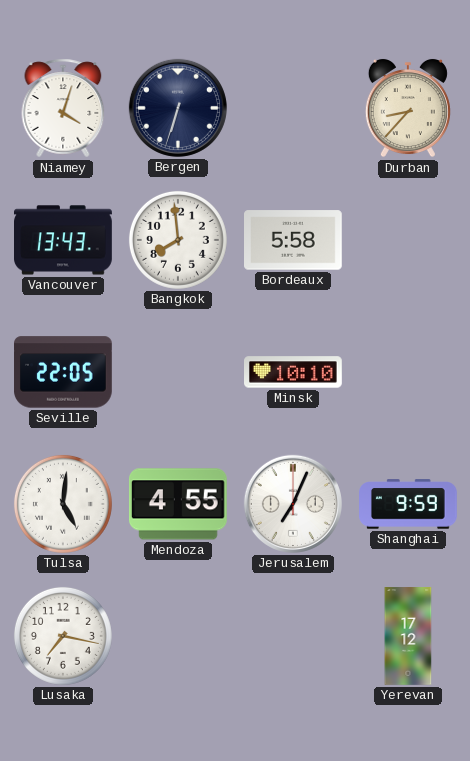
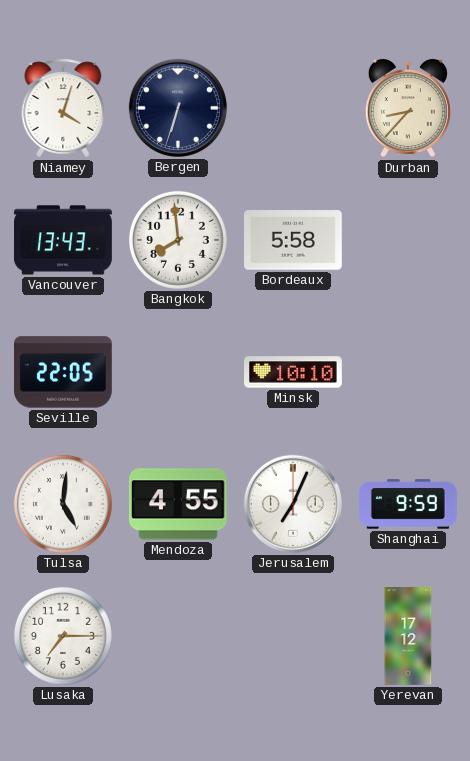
Lusaka: 7:17 -> 7:15
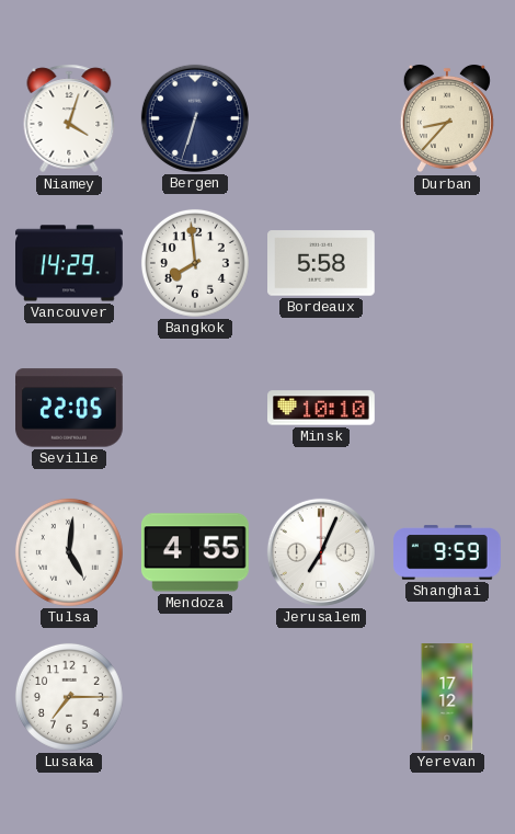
Vancouver: 13:43 -> 14:29
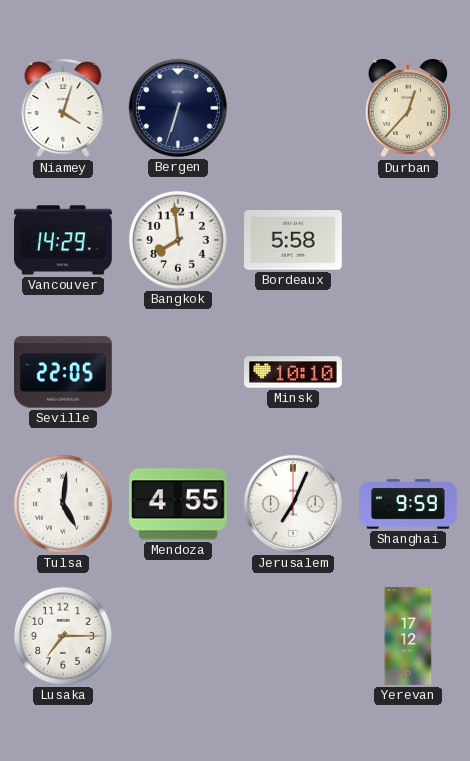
Durban: 8:37 -> 12:37
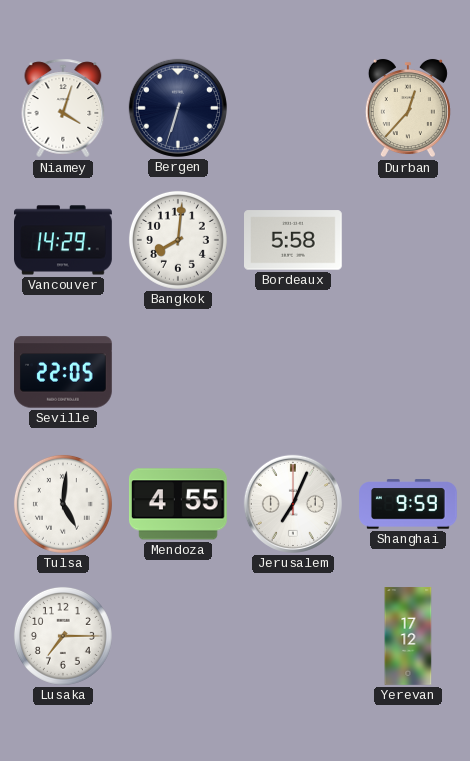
Bangkok: 7:59 -> 8:01
Minsk: 10:10 -> none
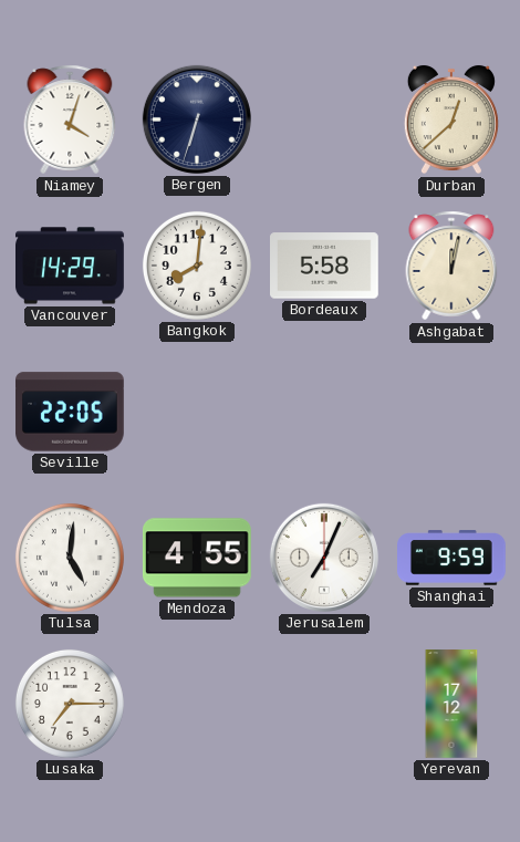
Durban: 12:37 -> 12:38
Ashgabat: none -> 12:02
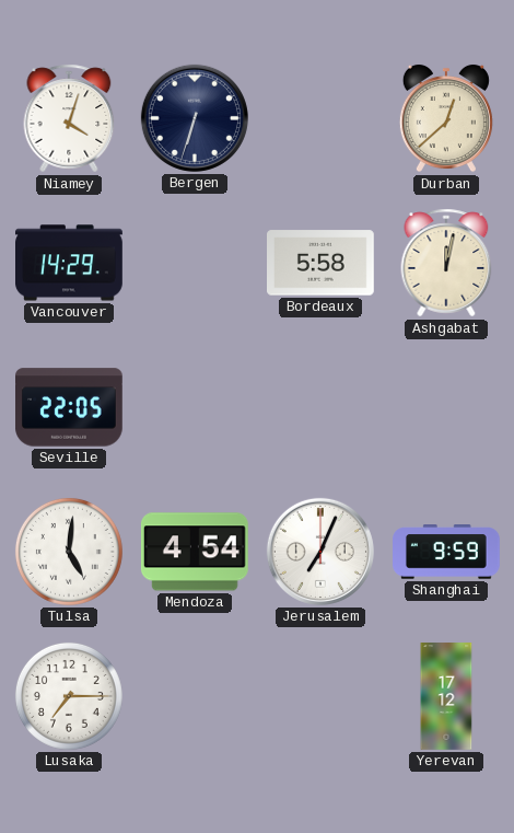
Bangkok: 8:01 -> none
Mendoza: 4:55 -> 4:54
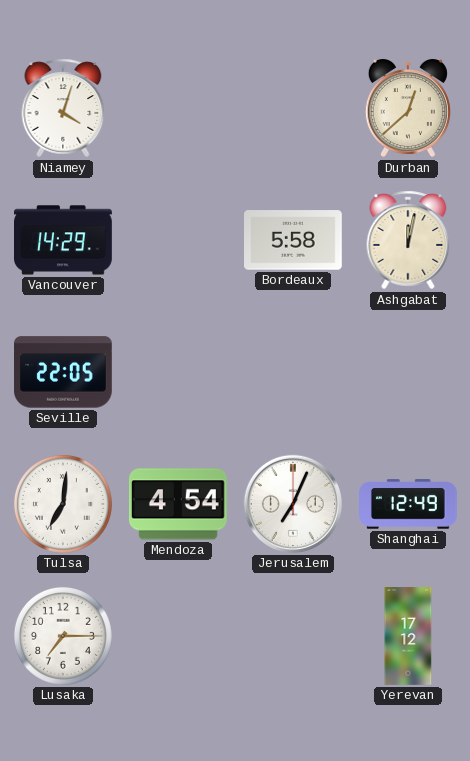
Bergen: 6:33 -> none
Tulsa: 5:01 -> 7:01
Shanghai: 9:59 -> 12:49
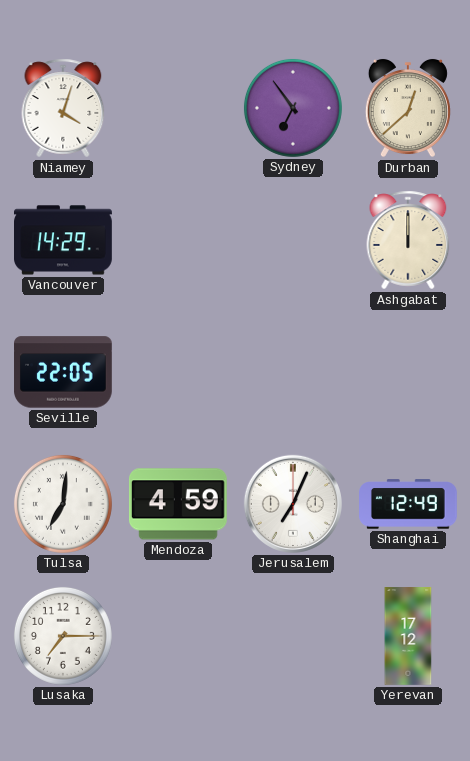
Sydney: none -> 6:54
Bordeaux: 5:58 -> none
Ashgabat: 12:02 -> 12:00
Mendoza: 4:54 -> 4:59
